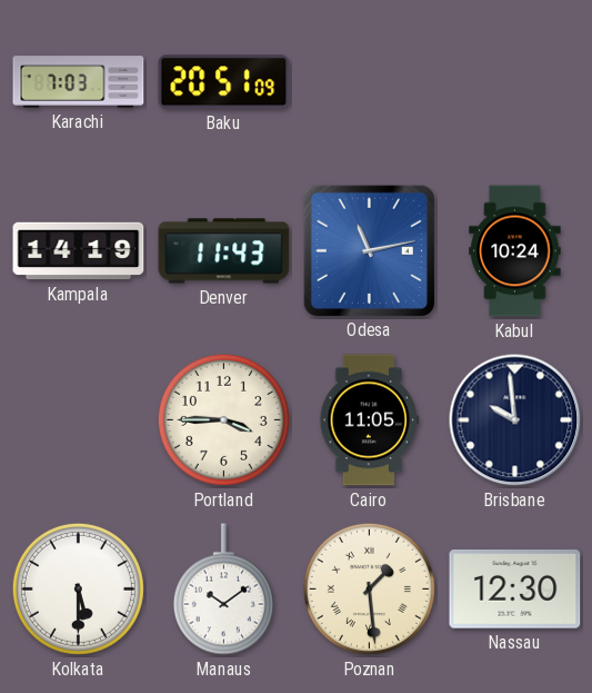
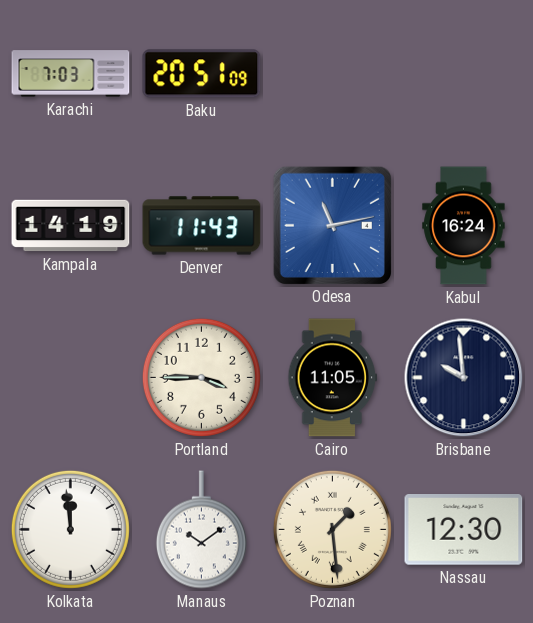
Kabul: 10:24 -> 16:24
Kolkata: 5:30 -> 11:59
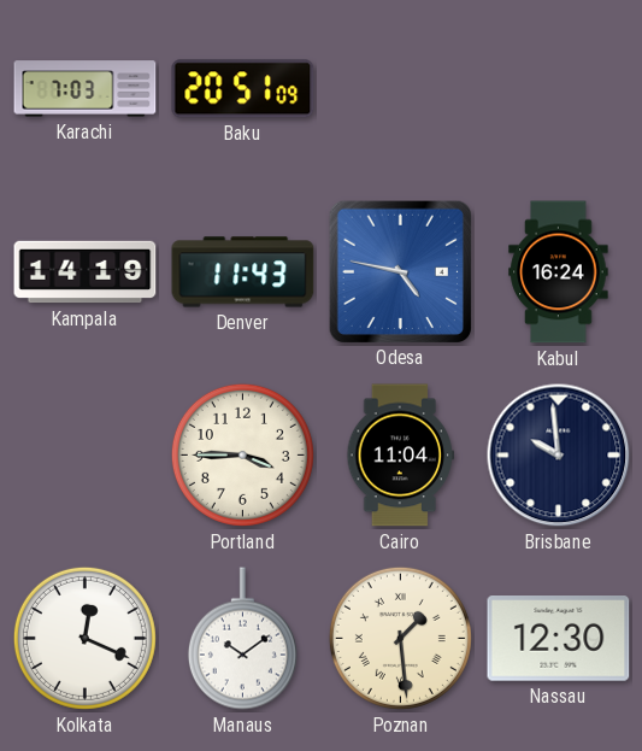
Odesa: 11:13 -> 4:47
Cairo: 11:05 -> 11:04
Kolkata: 11:59 -> 12:19
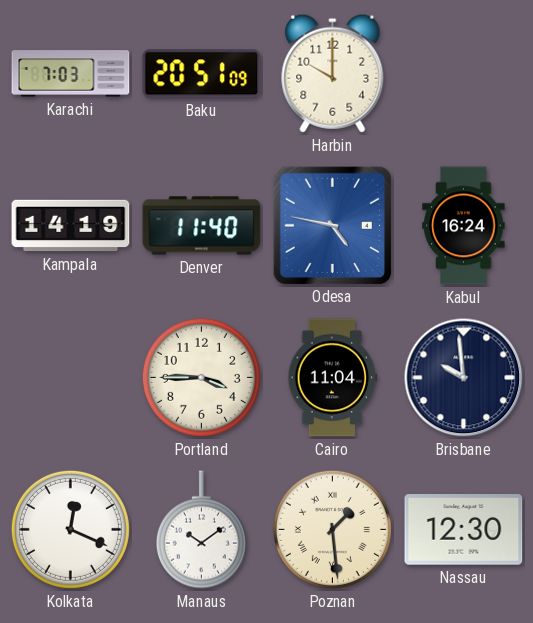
Harbin: none -> 10:00
Denver: 11:43 -> 11:40
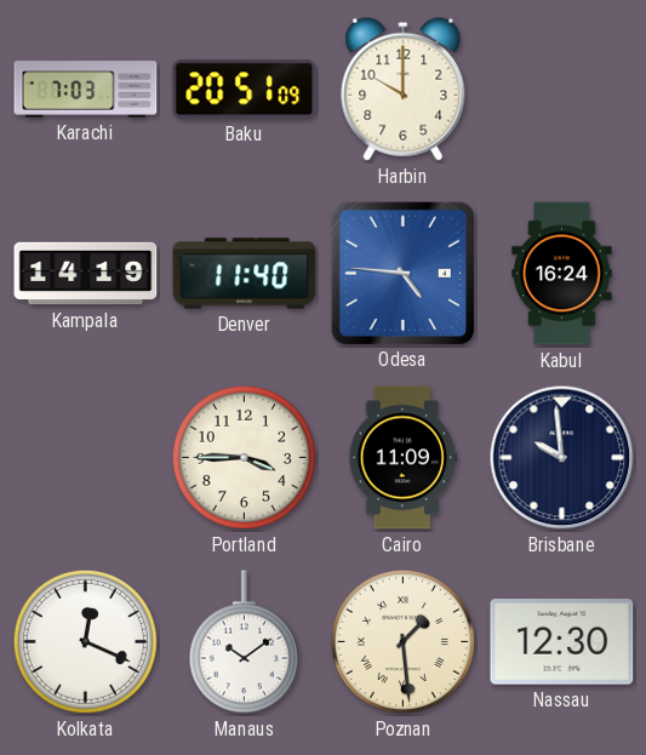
Odesa: 4:47 -> 4:46
Cairo: 11:04 -> 11:09
